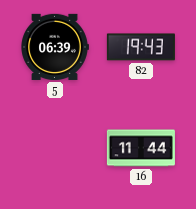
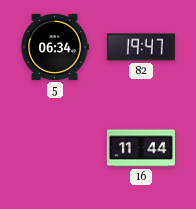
5: 06:39 -> 06:34
82: 19:43 -> 19:47
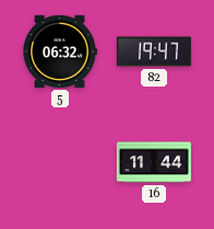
5: 06:34 -> 06:32
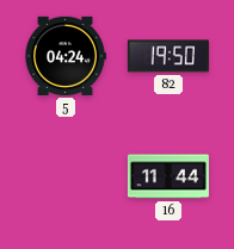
5: 06:32 -> 04:24
82: 19:47 -> 19:50
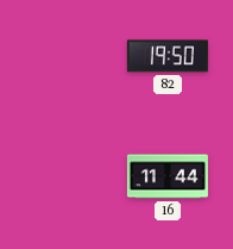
5: 04:24 -> none
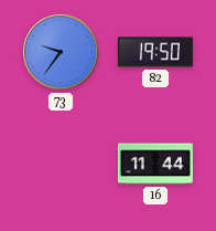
73: none -> 9:36
